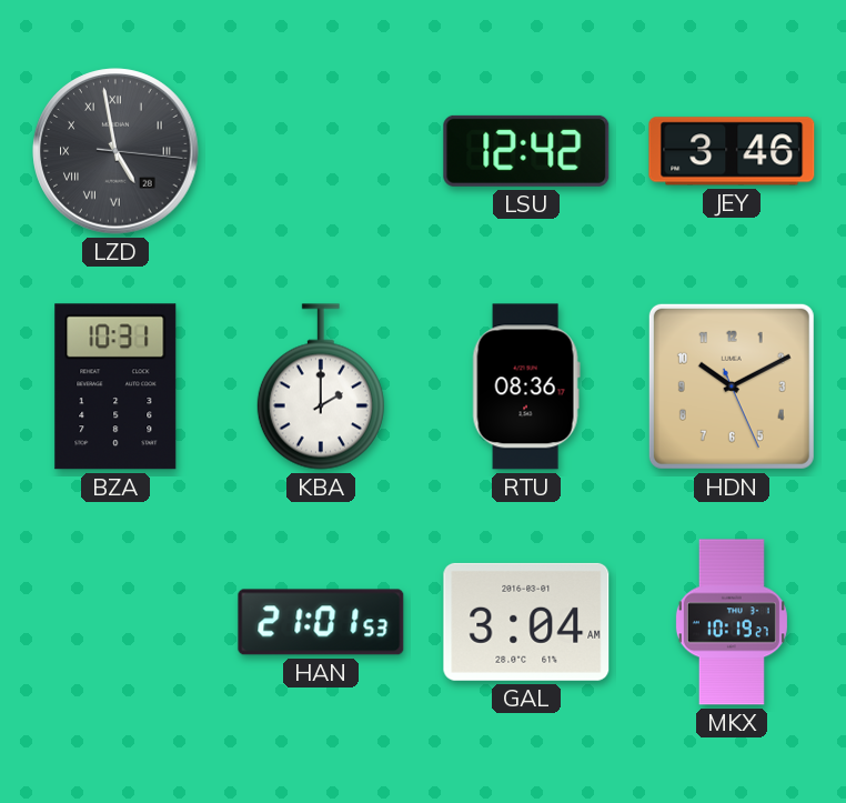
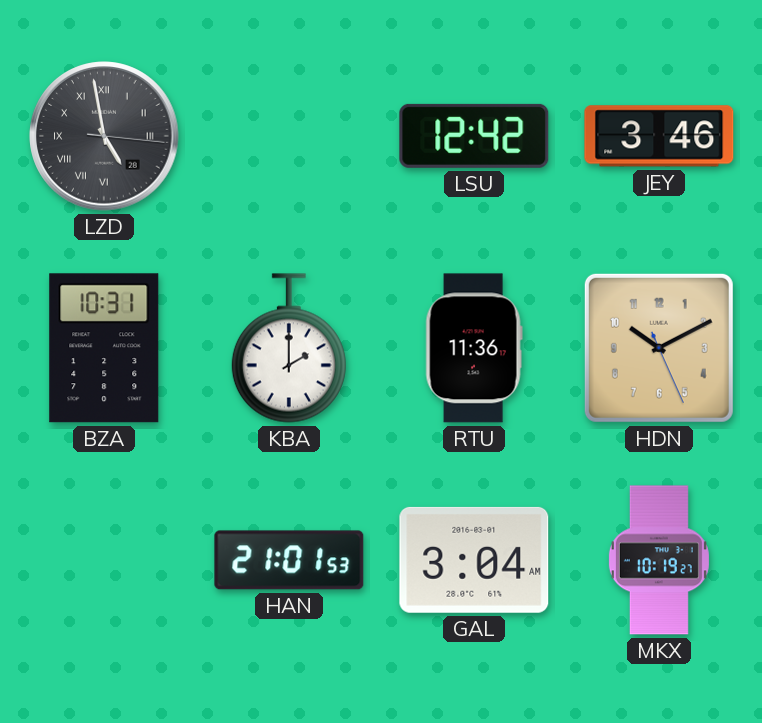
RTU: 08:36 -> 11:36
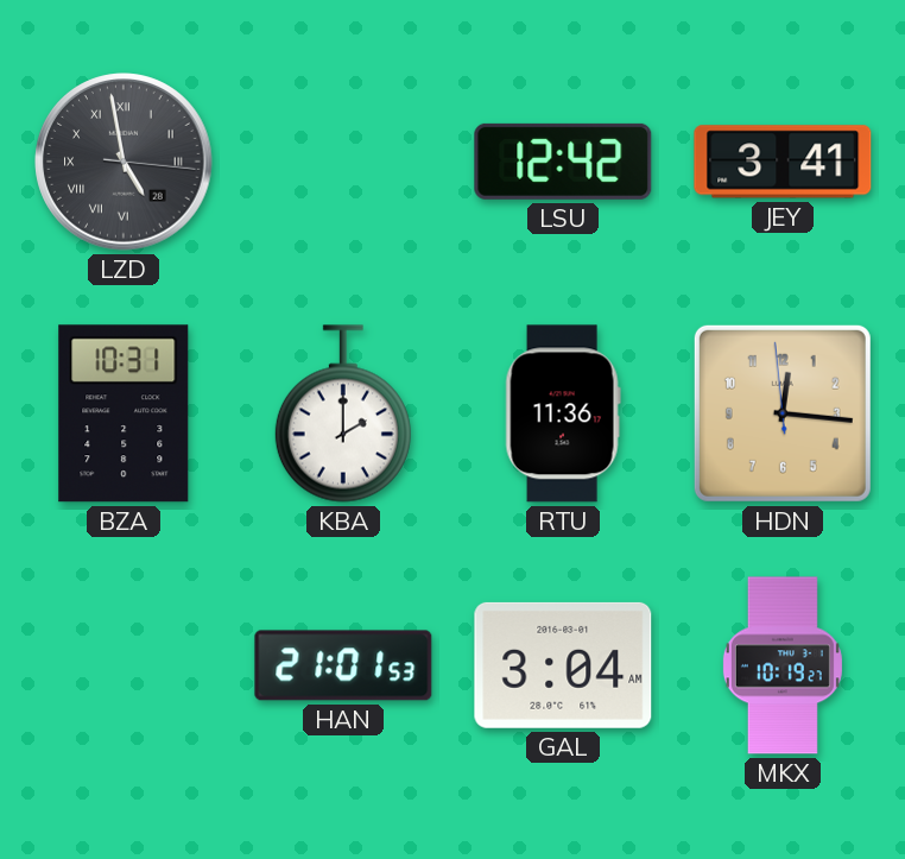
JEY: 3:46 -> 3:41
HDN: 10:10 -> 12:15
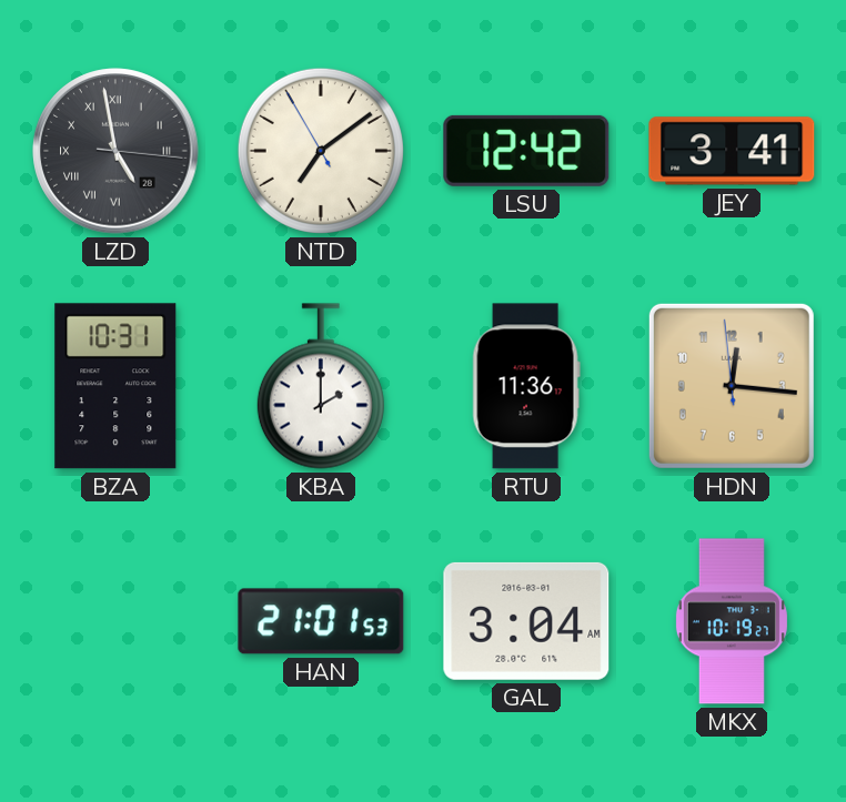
NTD: none -> 7:08
